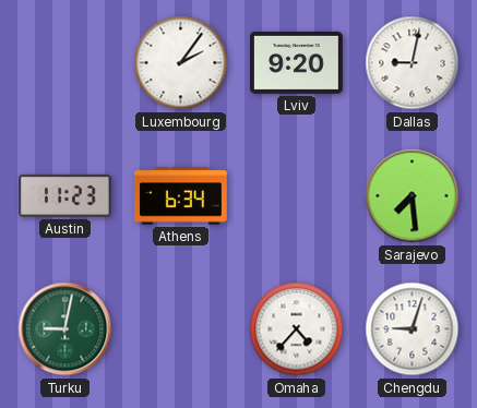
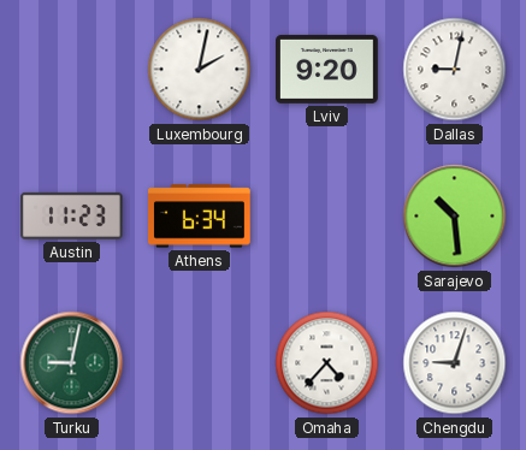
Luxembourg: 2:06 -> 2:02
Sarajevo: 7:29 -> 10:29
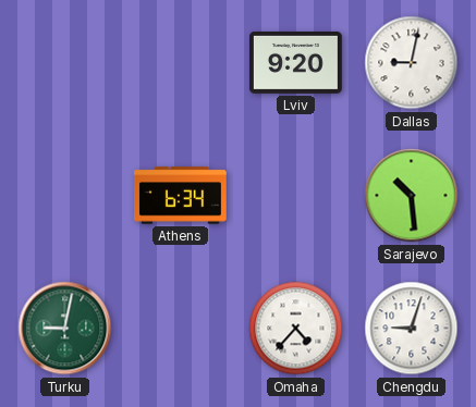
Luxembourg: 2:02 -> none
Austin: 11:23 -> none
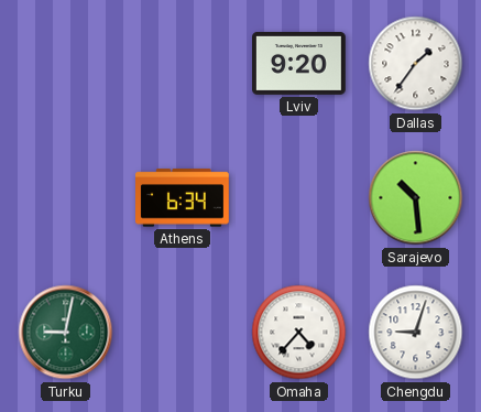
Dallas: 9:02 -> 1:36
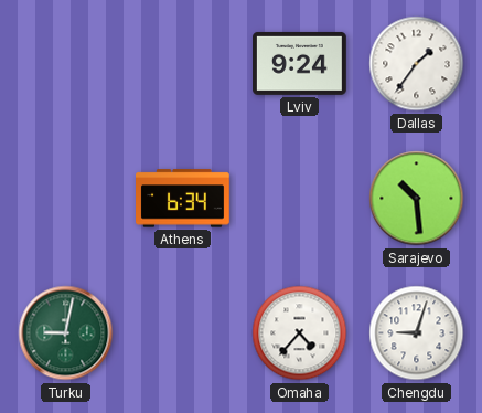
Lviv: 9:20 -> 9:24
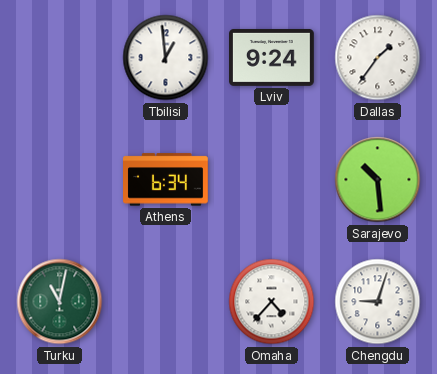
Tbilisi: none -> 12:59
Turku: 9:02 -> 11:02
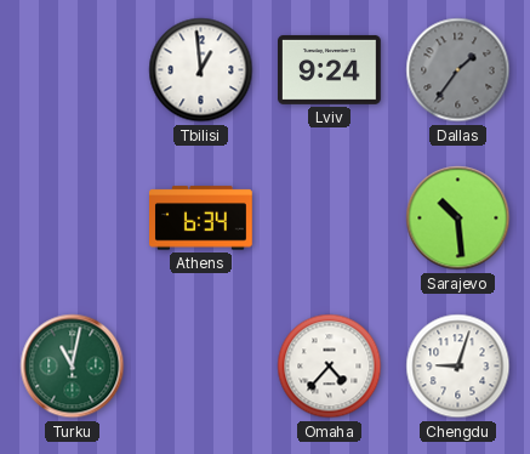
Dallas dial: white -> grey
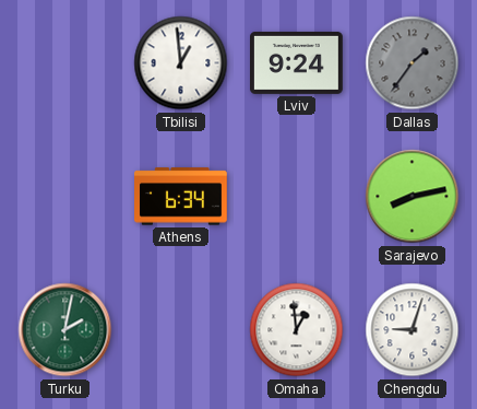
Sarajevo: 10:29 -> 8:13
Turku: 11:02 -> 2:02
Omaha: 4:37 -> 12:59
